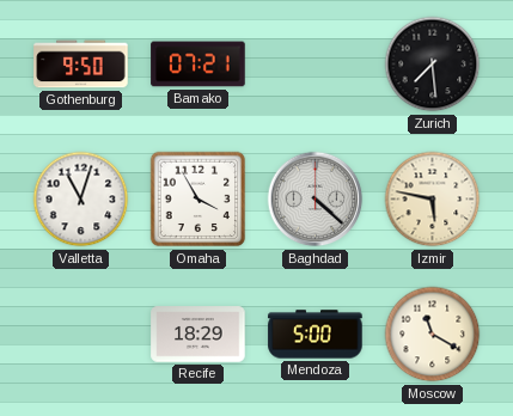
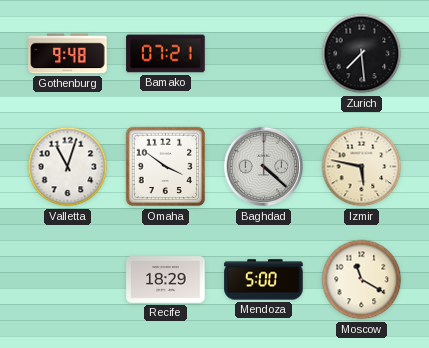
Gothenburg: 9:50 -> 9:48
Omaha: 3:55 -> 3:51
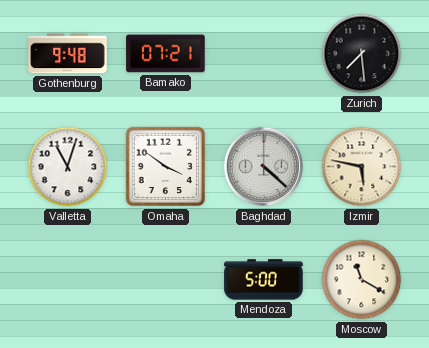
Recife: 18:29 -> none
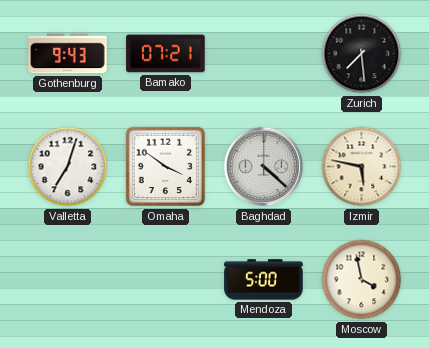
Gothenburg: 9:48 -> 9:43
Valletta: 11:03 -> 7:03
Moscow: 11:20 -> 3:58
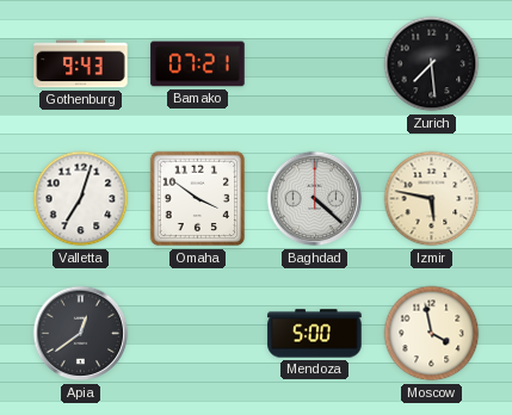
Apia: none -> 12:39
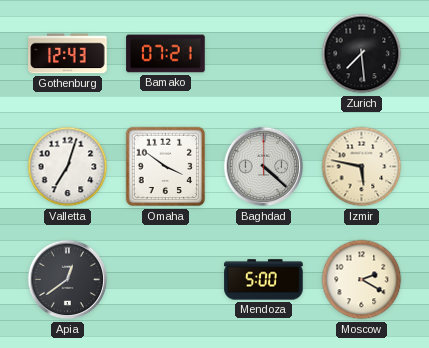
Gothenburg: 9:43 -> 12:43
Moscow: 3:58 -> 2:20
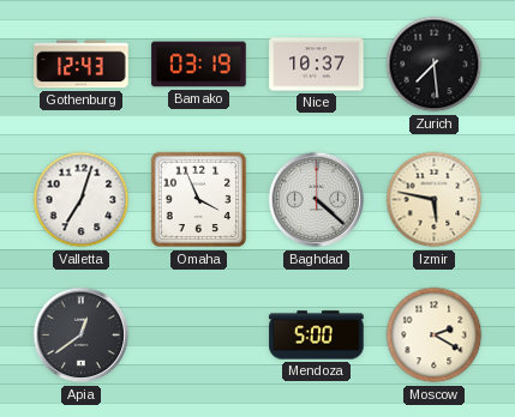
Bamako: 07:21 -> 03:19
Nice: none -> 10:37
Omaha: 3:51 -> 3:56
